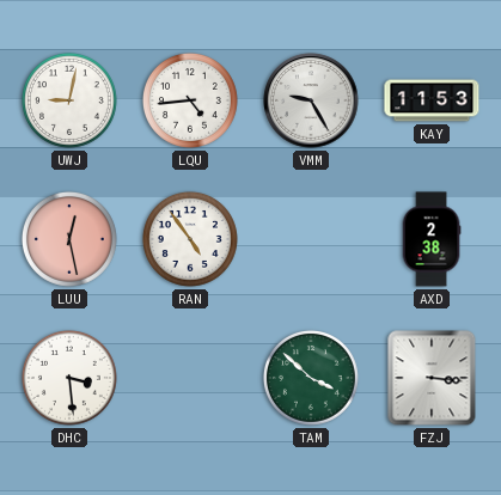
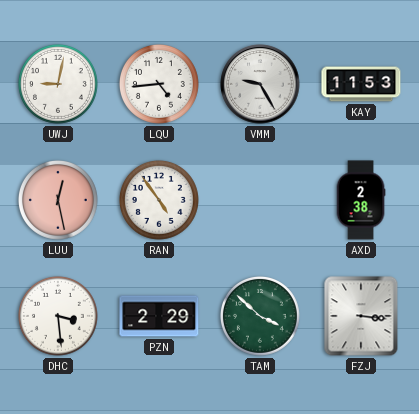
PZN: none -> 2:29
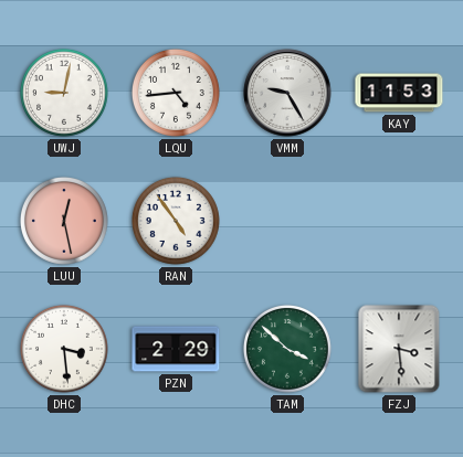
AXD: 2:38 -> none
FZJ: 3:16 -> 3:29
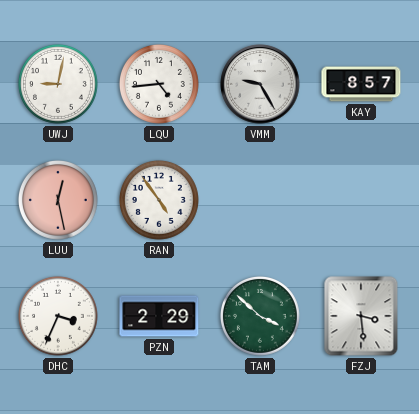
KAY: 11:53 -> 8:57
DHC: 3:29 -> 3:34
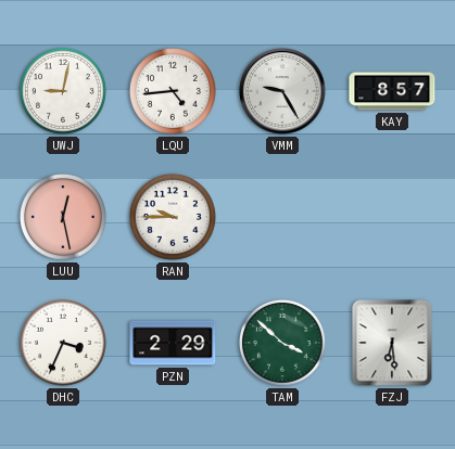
RAN: 4:54 -> 9:45
FZJ: 3:29 -> 6:29
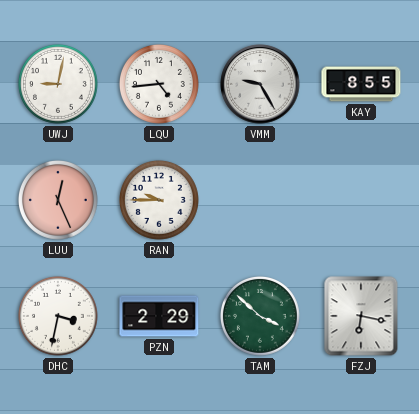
KAY: 8:57 -> 8:55
LUU: 12:28 -> 12:26
DHC: 3:34 -> 3:32
FZJ: 6:29 -> 6:17
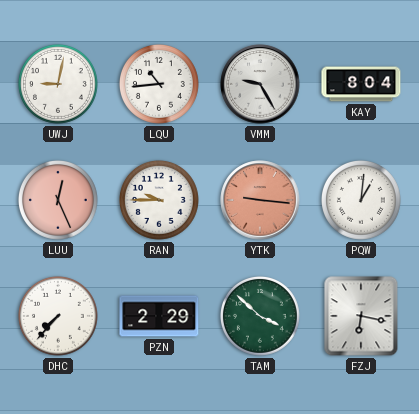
LQU: 4:44 -> 10:44
KAY: 8:55 -> 8:04
YTK: none -> 9:16
PQW: none -> 1:01
DHC: 3:32 -> 7:37
